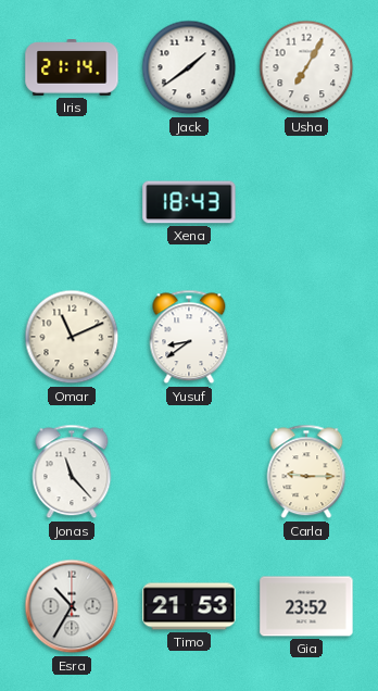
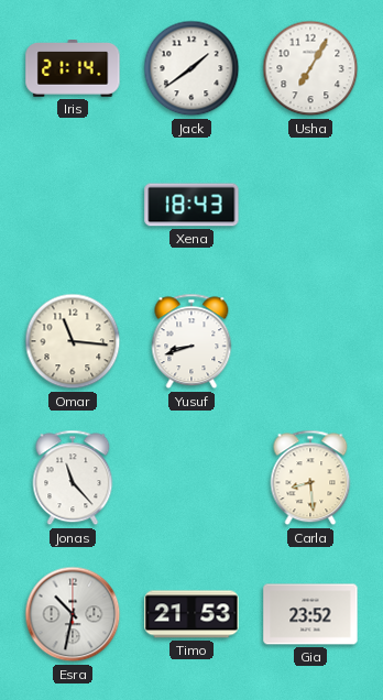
Omar: 11:11 -> 11:16
Yusuf: 8:39 -> 8:42
Carla: 9:15 -> 8:29
Esra: 10:35 -> 10:32
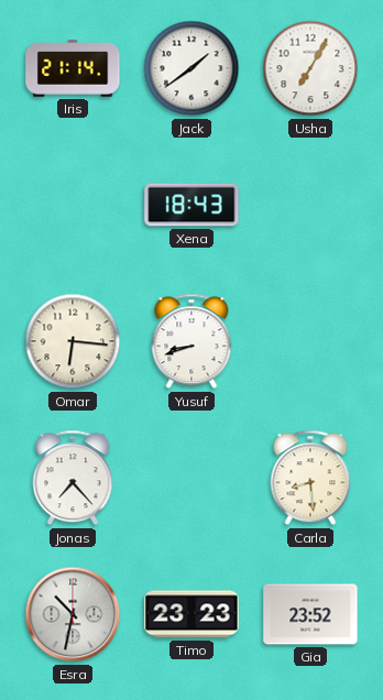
Omar: 11:16 -> 6:16
Jonas: 11:23 -> 7:23
Timo: 21:53 -> 23:23
